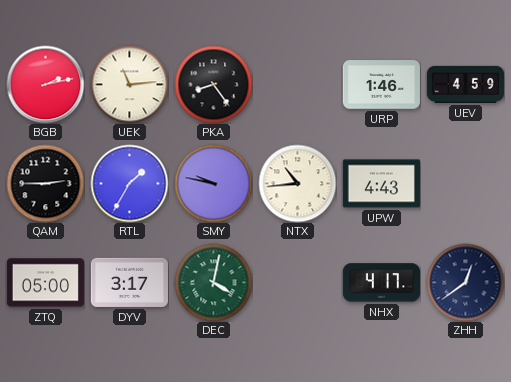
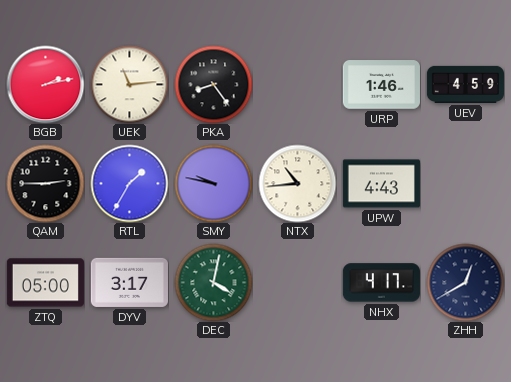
ZHH: 12:39 -> 12:40
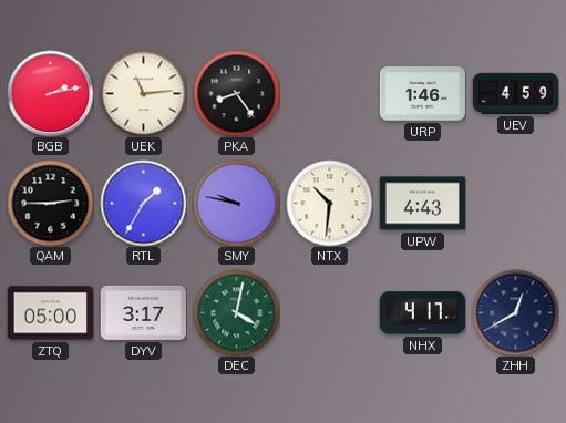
NTX: 10:44 -> 10:31
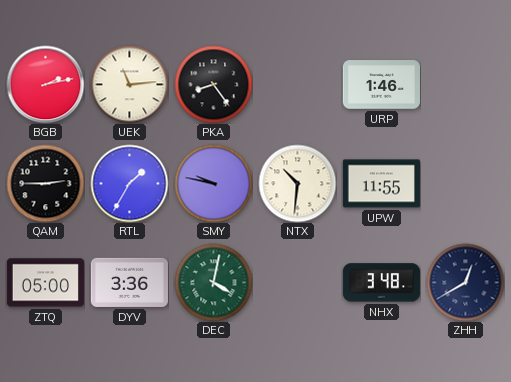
UEV: 4:59 -> none
UPW: 4:43 -> 11:55
DYV: 3:17 -> 3:36
NHX: 4:17 -> 3:48
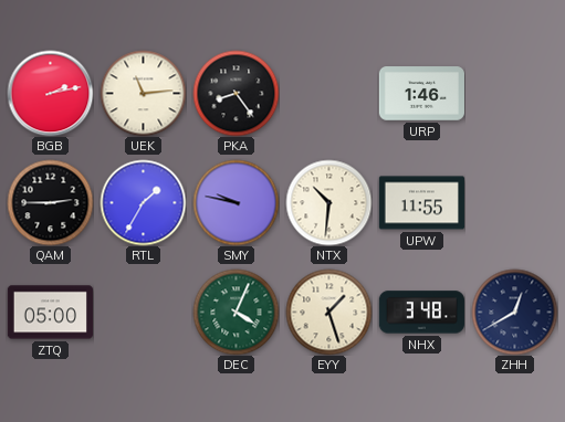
DYV: 3:36 -> none
DEC: 4:02 -> 4:04
EYY: none -> 1:27
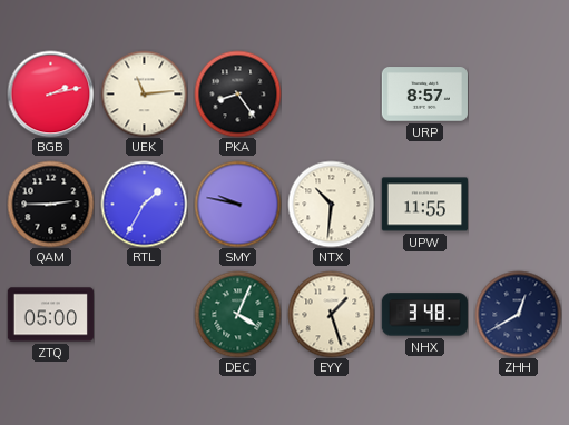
URP: 1:46 -> 8:57
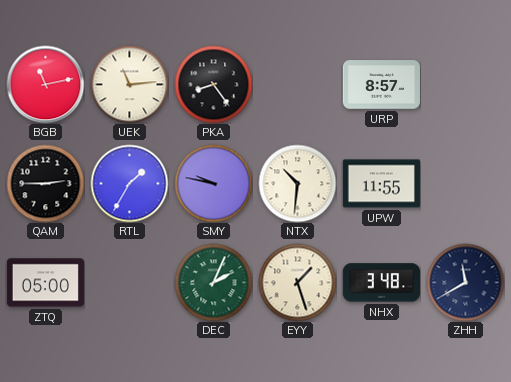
BGB: 2:13 -> 11:13
DEC: 4:04 -> 2:04
ZHH: 12:40 -> 11:40
